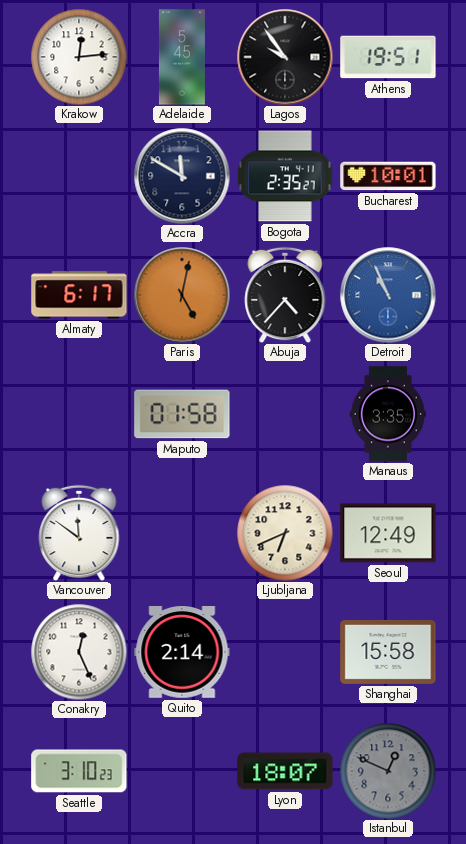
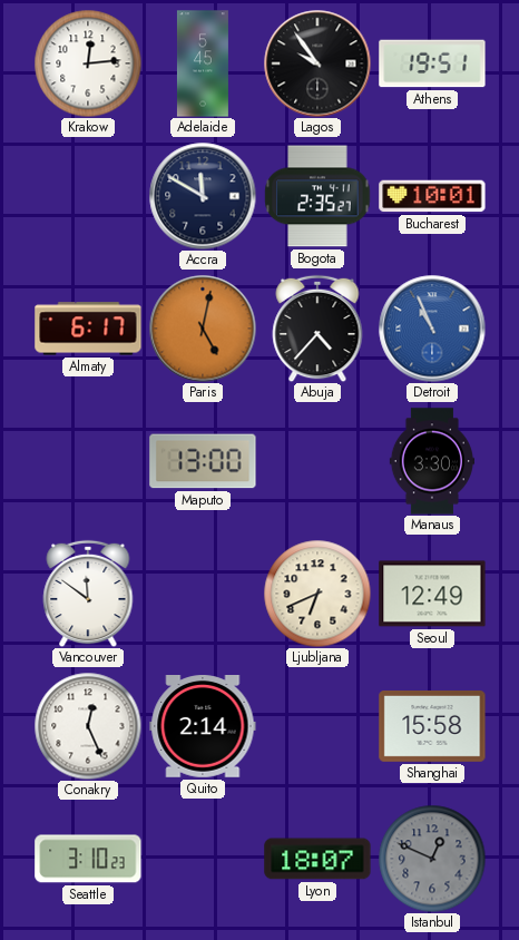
Maputo: 01:58 -> 13:00
Manaus: 3:35 -> 3:30
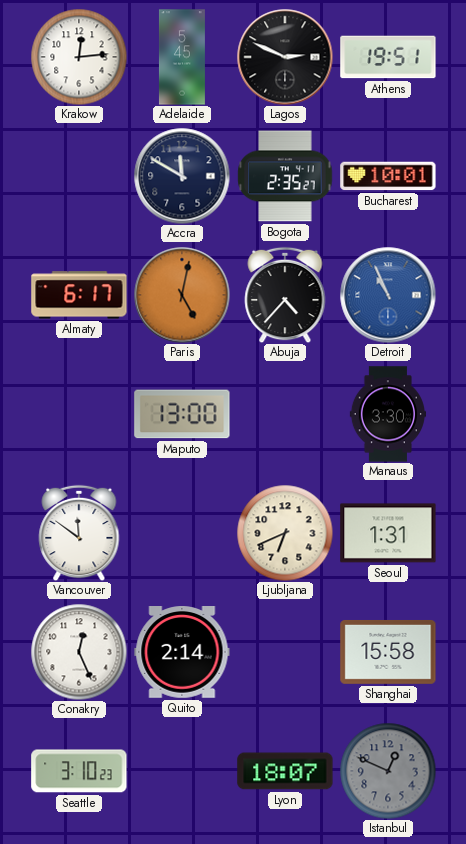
Lagos: 9:54 -> 2:49
Seoul: 12:49 -> 1:31
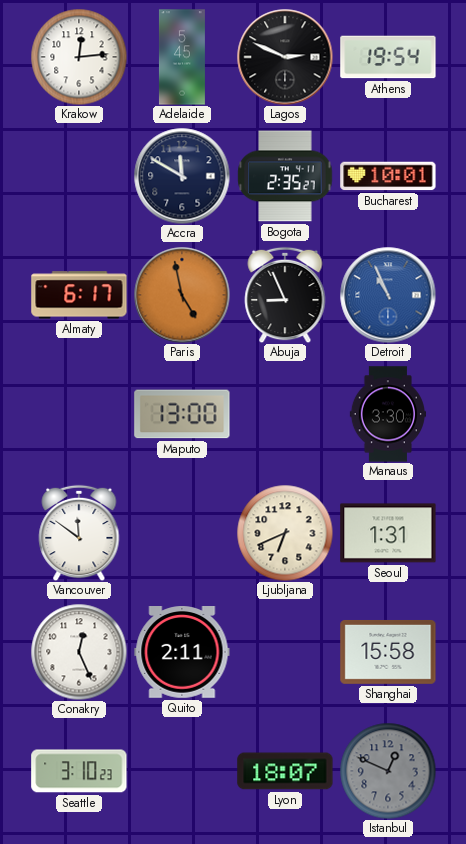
Athens: 19:51 -> 19:54
Paris: 5:02 -> 4:58
Abuja: 4:37 -> 8:56
Quito: 2:14 -> 2:11
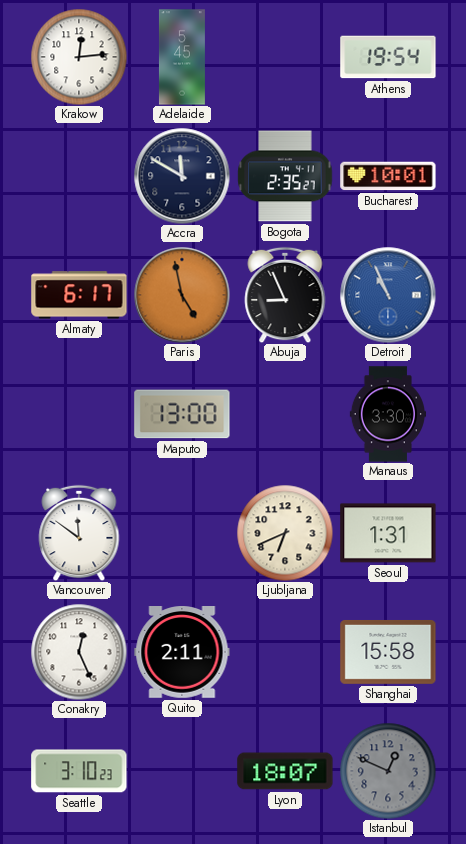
Lagos: 2:49 -> none
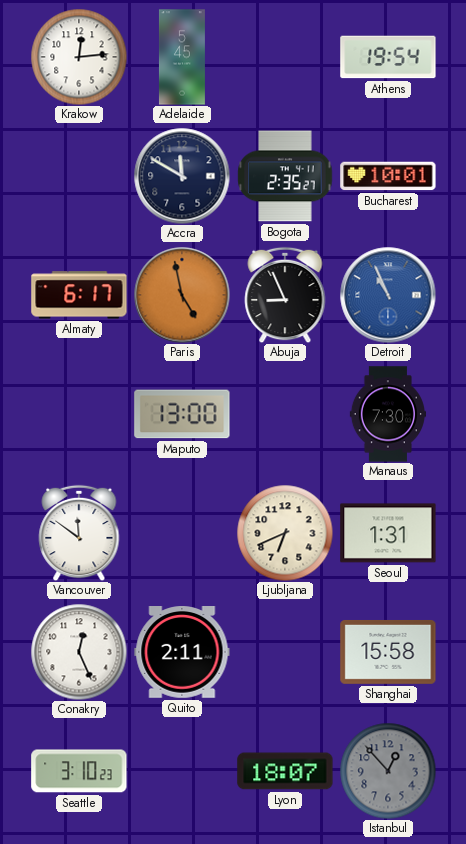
Manaus: 3:30 -> 7:30
Istanbul: 12:49 -> 12:53
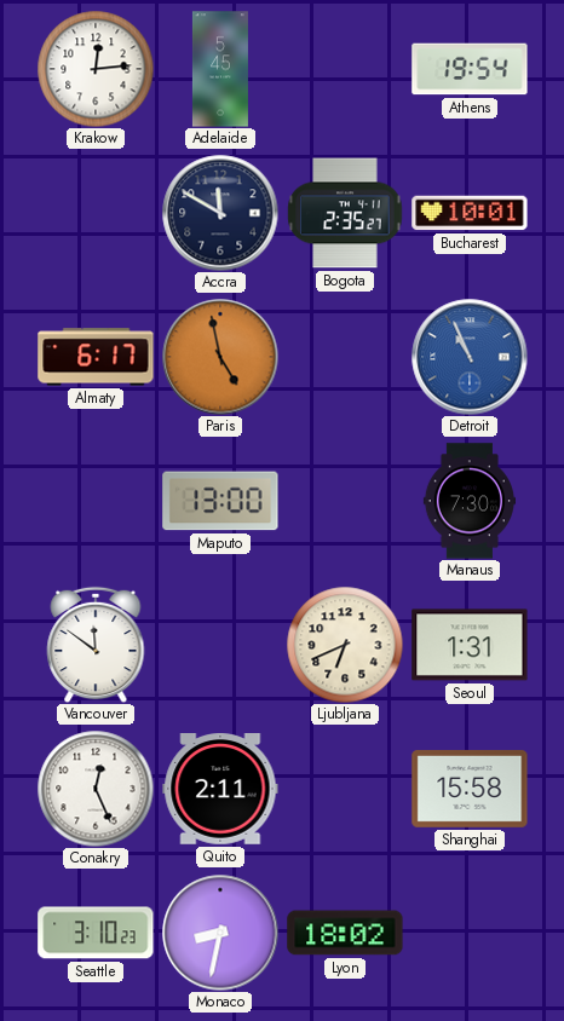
Abuja: 8:56 -> none
Monaco: none -> 8:32
Lyon: 18:07 -> 18:02
Istanbul: 12:53 -> none
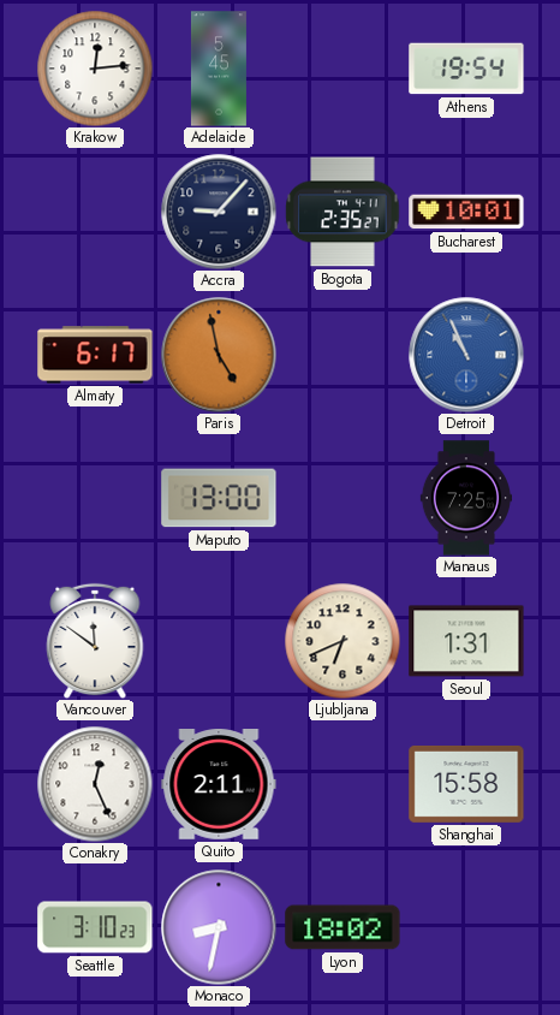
Accra: 11:50 -> 9:07
Manaus: 7:30 -> 7:25
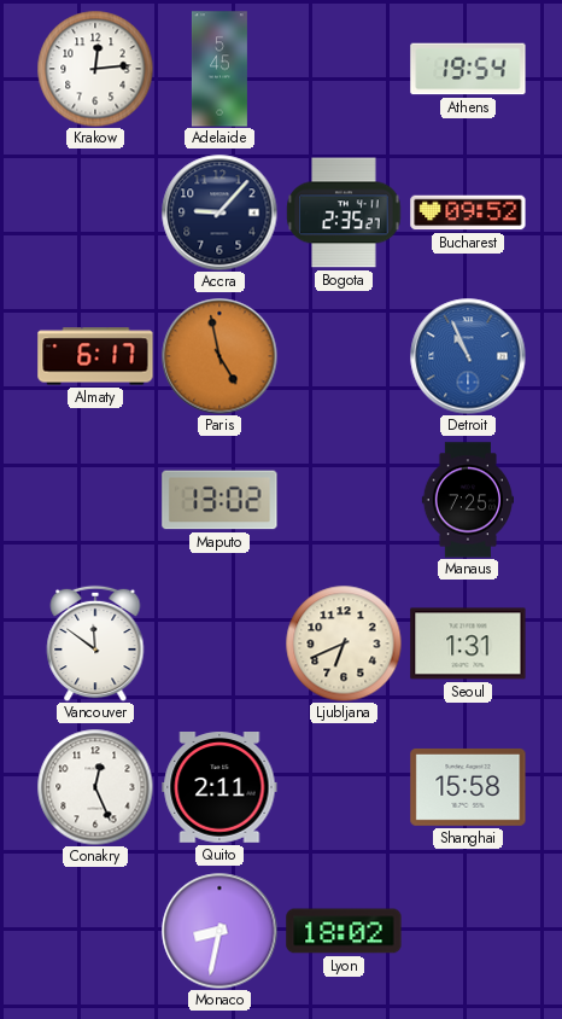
Bucharest: 10:01 -> 09:52
Maputo: 13:00 -> 13:02
Seattle: 3:10 -> none
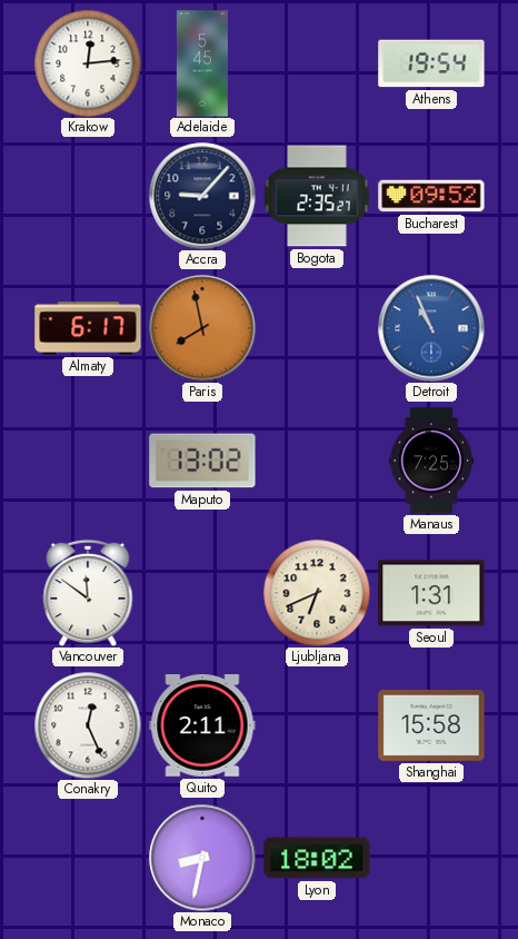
Paris: 4:58 -> 7:58
